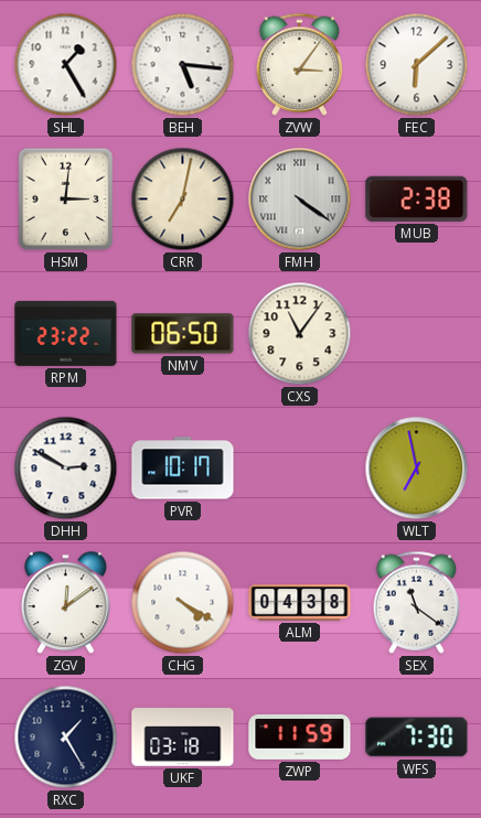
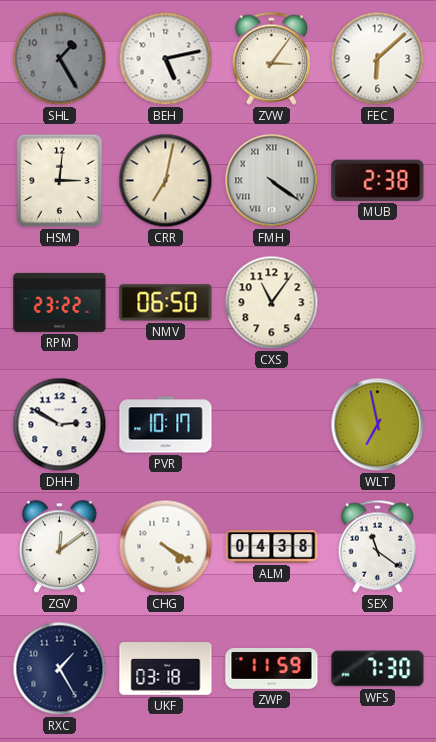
SHL dial: white -> grey
BEH: 5:16 -> 5:13
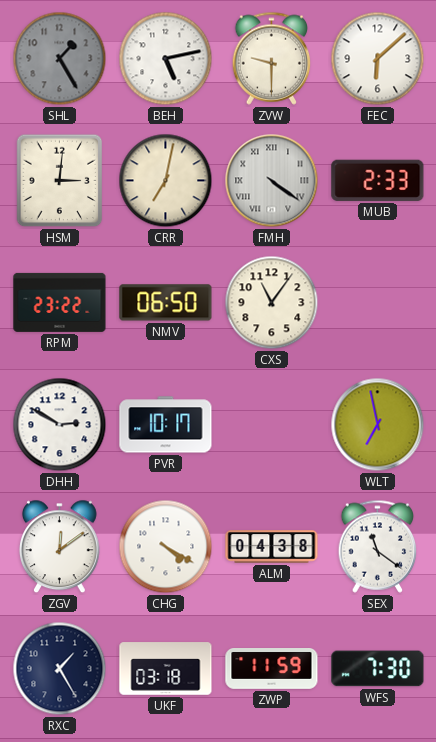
ZVW: 3:06 -> 9:30
MUB: 2:38 -> 2:33
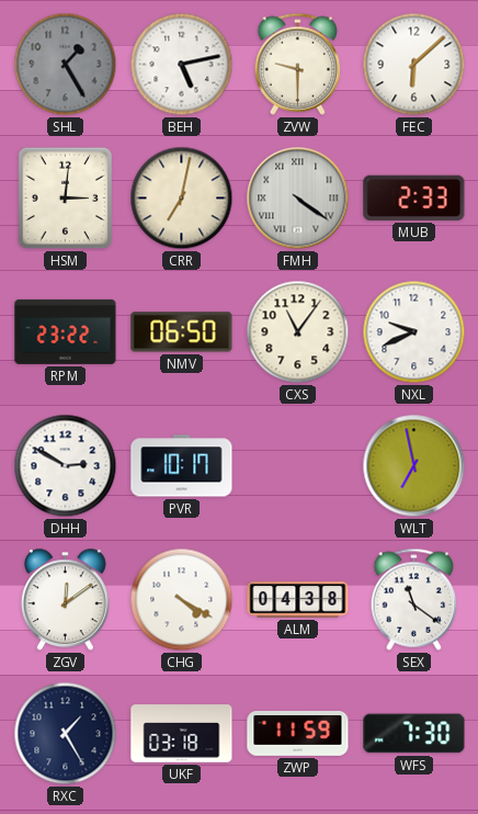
NXL: none -> 9:41
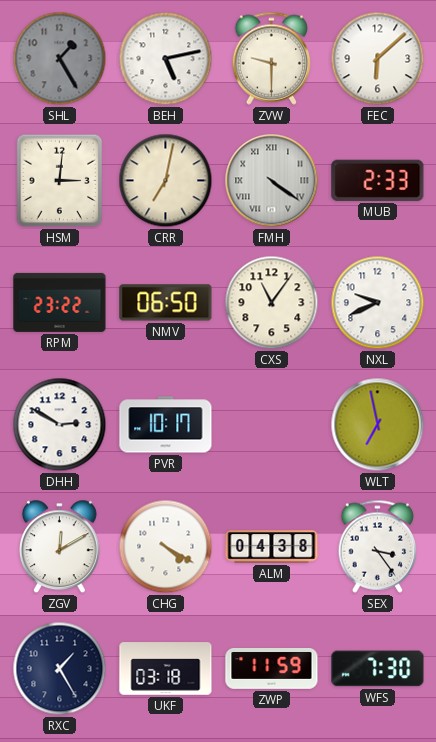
ZGV: 12:09 -> 12:10
SEX: 11:21 -> 3:24
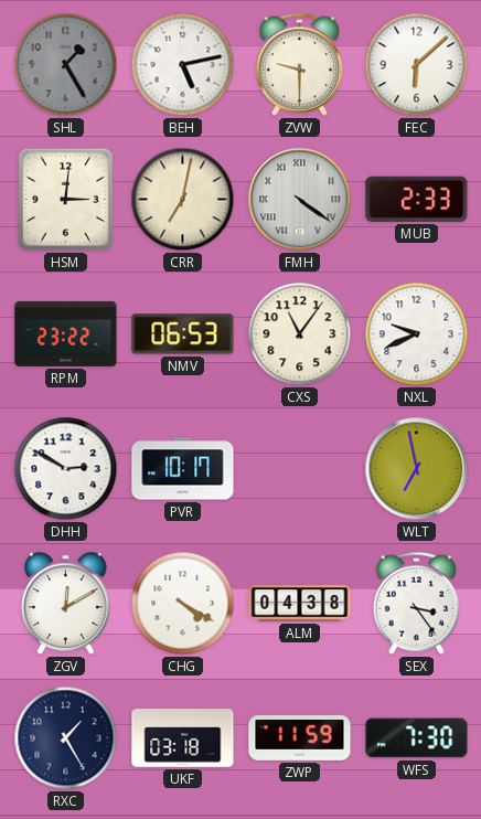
NMV: 06:50 -> 06:53
